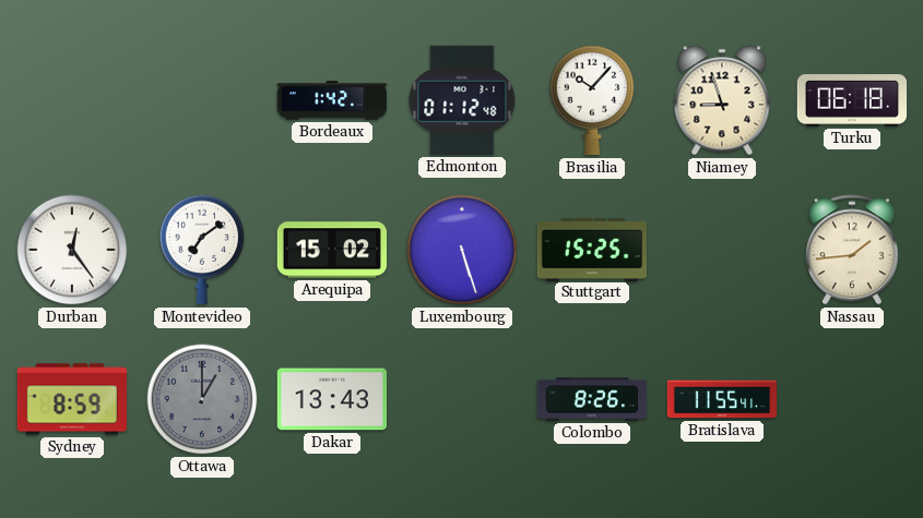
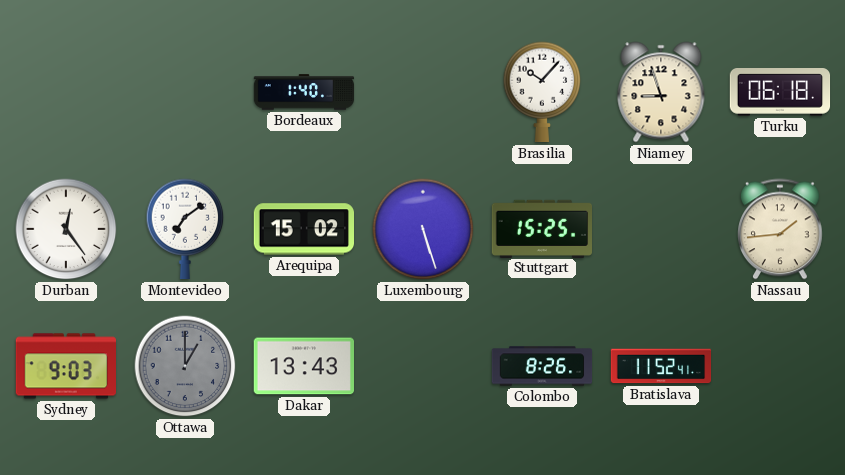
Bordeaux: 1:42 -> 1:40
Edmonton: 01:12 -> none
Sydney: 8:59 -> 9:03
Bratislava: 11:55 -> 11:52
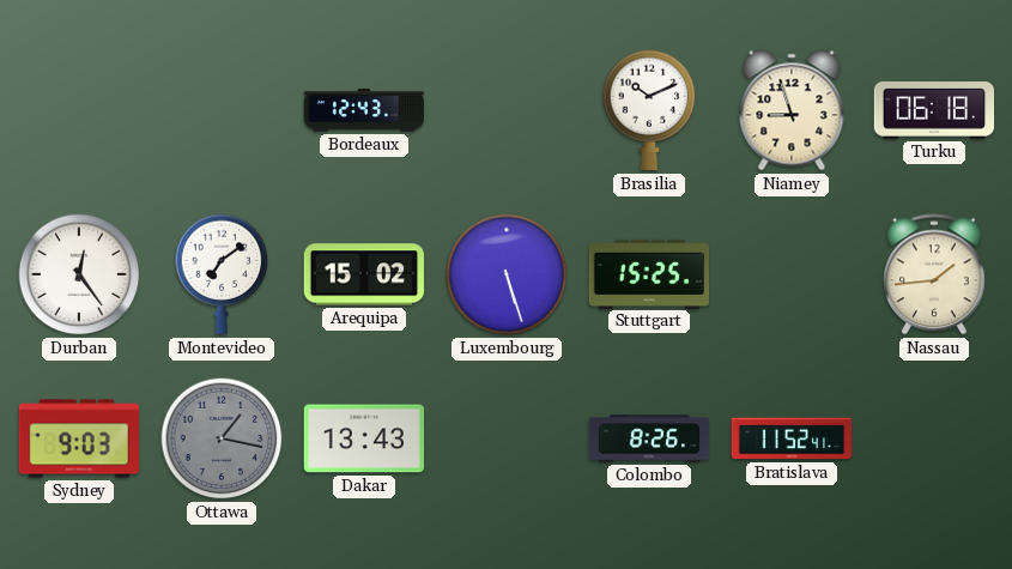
Bordeaux: 1:40 -> 12:43
Brasilia: 10:07 -> 10:11
Ottawa: 1:00 -> 1:17
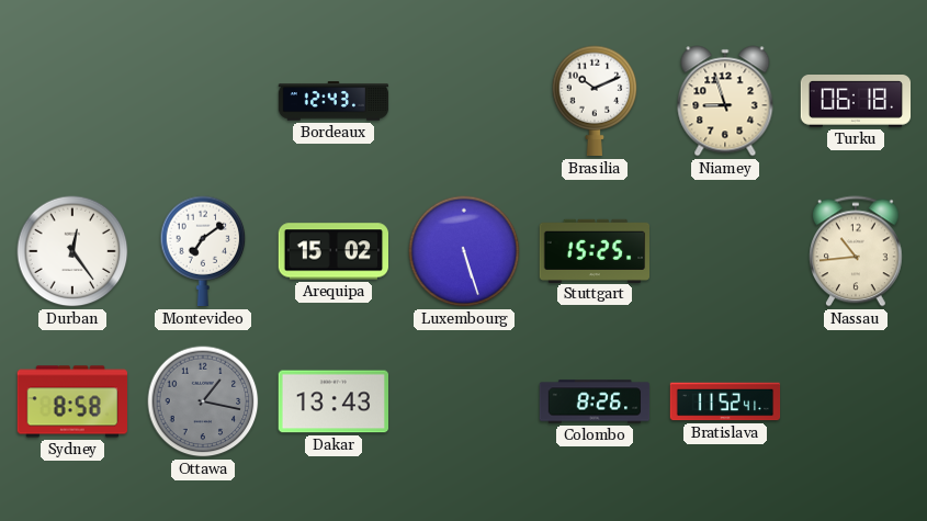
Nassau: 1:44 -> 10:44
Sydney: 9:03 -> 8:58
